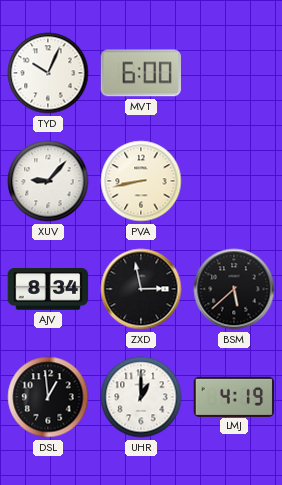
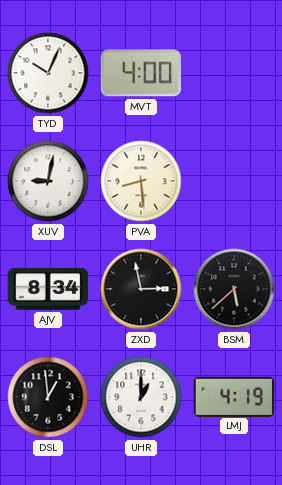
MVT: 6:00 -> 4:00
XUV: 9:07 -> 9:02
PVA: 8:43 -> 8:29
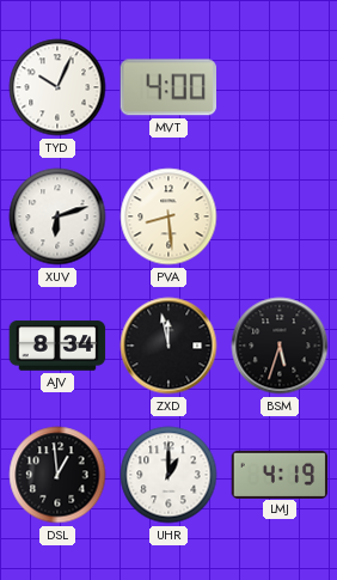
XUV: 9:02 -> 6:12
ZXD: 2:58 -> 11:58
BSM: 5:38 -> 5:33
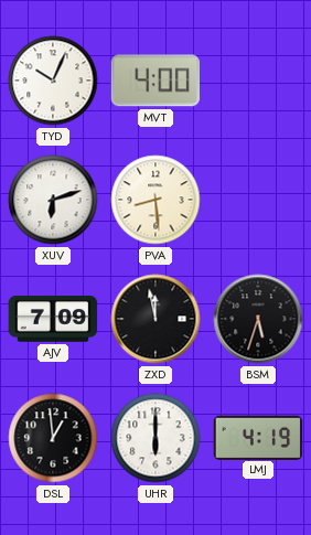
AJV: 8:34 -> 7:09
UHR: 1:00 -> 6:00
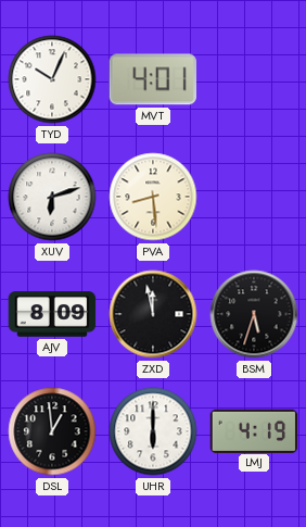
MVT: 4:00 -> 4:01
AJV: 7:09 -> 8:09
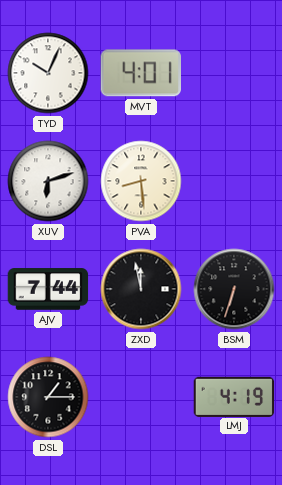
AJV: 8:09 -> 7:44
BSM: 5:33 -> 6:33
DSL: 12:59 -> 1:15
UHR: 6:00 -> none
